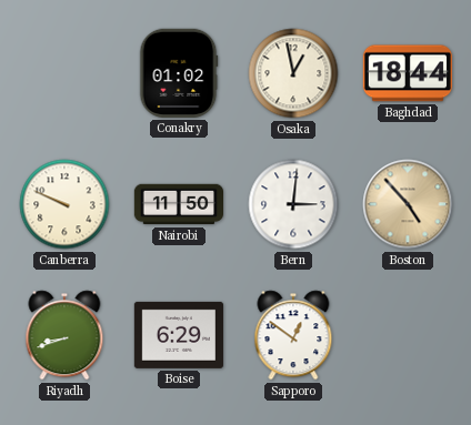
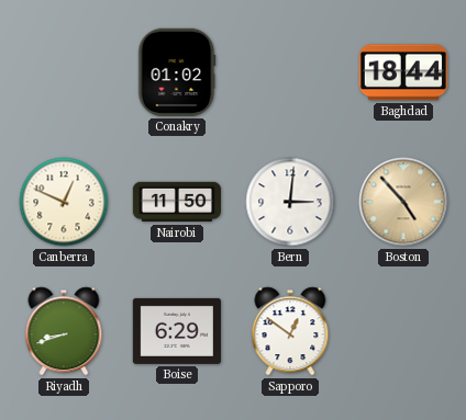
Osaka: 12:58 -> none
Canberra: 9:49 -> 12:49
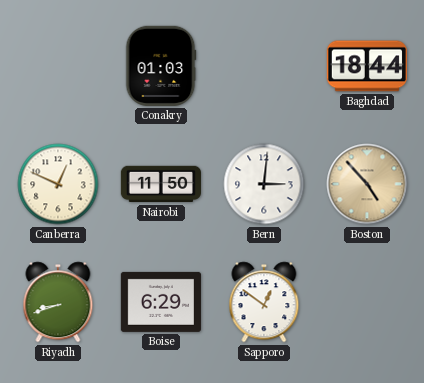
Conakry: 01:02 -> 01:03
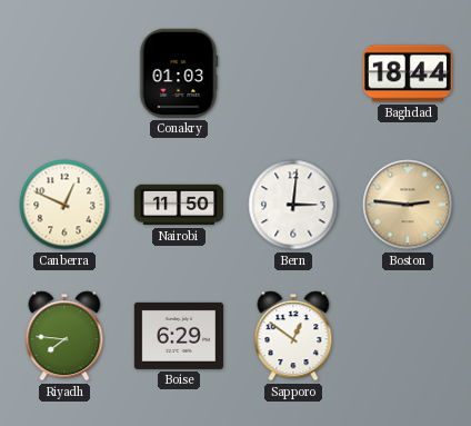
Boston: 4:53 -> 2:46
Riyadh: 8:42 -> 7:46
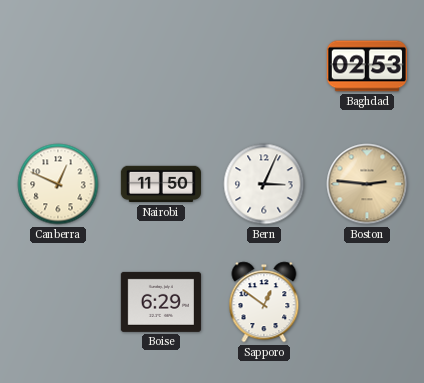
Conakry: 01:03 -> none
Baghdad: 18:44 -> 02:53
Bern: 3:01 -> 3:04
Riyadh: 7:46 -> none
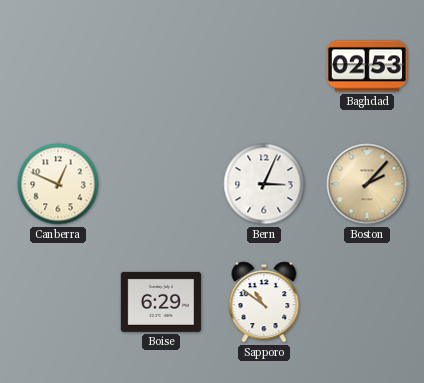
Nairobi: 11:50 -> none
Boston: 2:46 -> 2:07
Sapporo: 12:51 -> 10:51
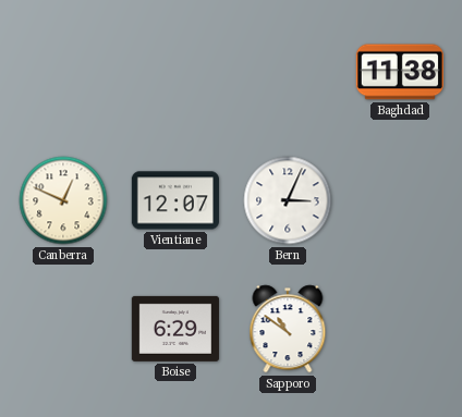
Baghdad: 02:53 -> 11:38
Vientiane: none -> 12:07
Boston: 2:07 -> none
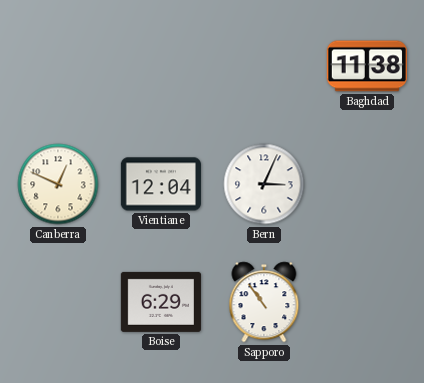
Vientiane: 12:07 -> 12:04
Sapporo: 10:51 -> 10:54
